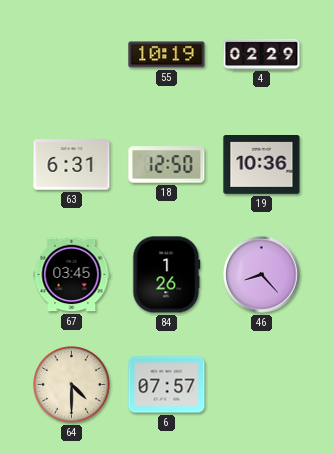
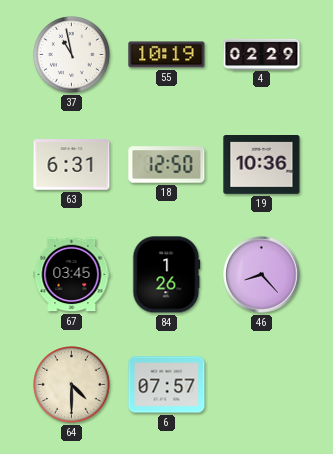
37: none -> 10:58
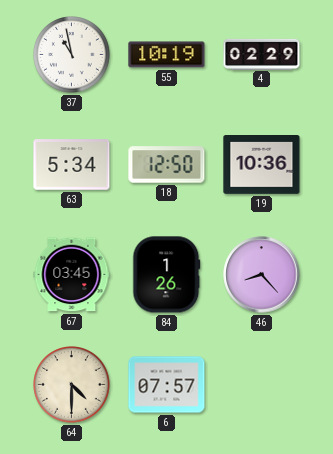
63: 6:31 -> 5:34
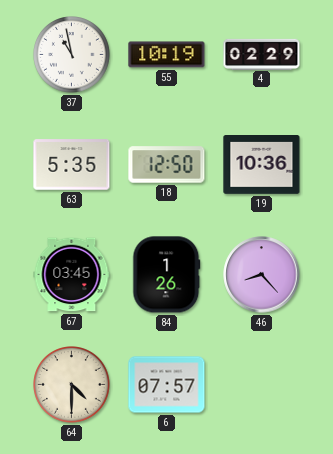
63: 5:34 -> 5:35
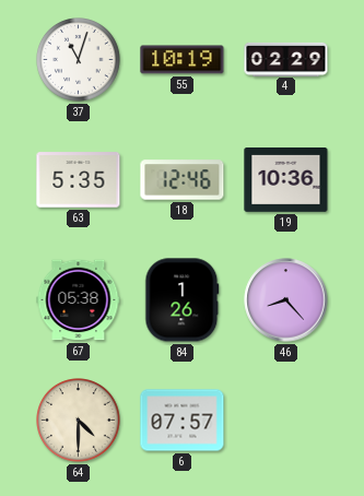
37: 10:58 -> 11:03
18: 12:50 -> 12:46
67: 03:45 -> 05:38
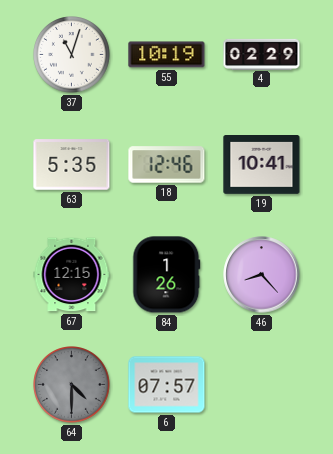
19: 10:36 -> 10:41
67: 05:38 -> 12:15
64 dial: cream -> grey
